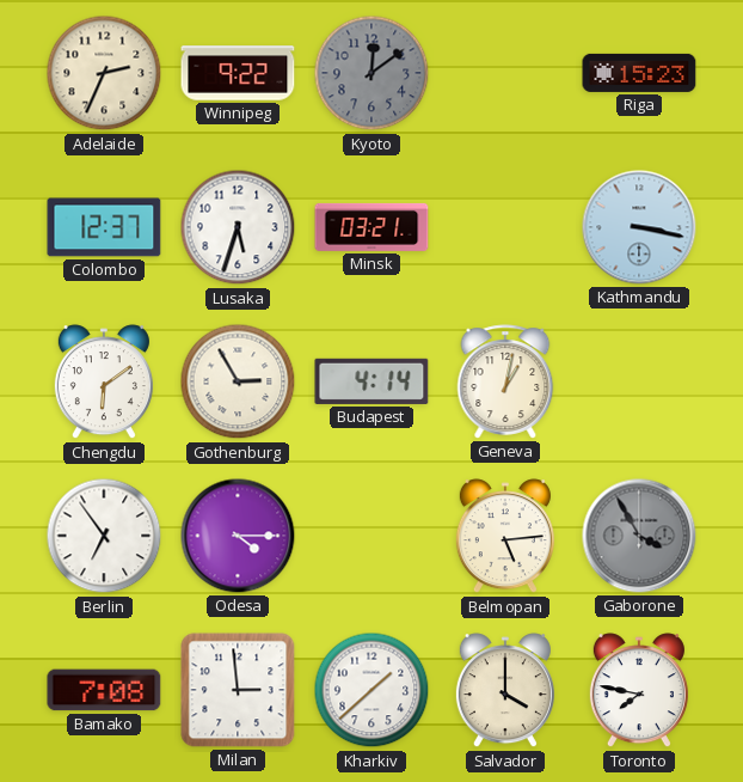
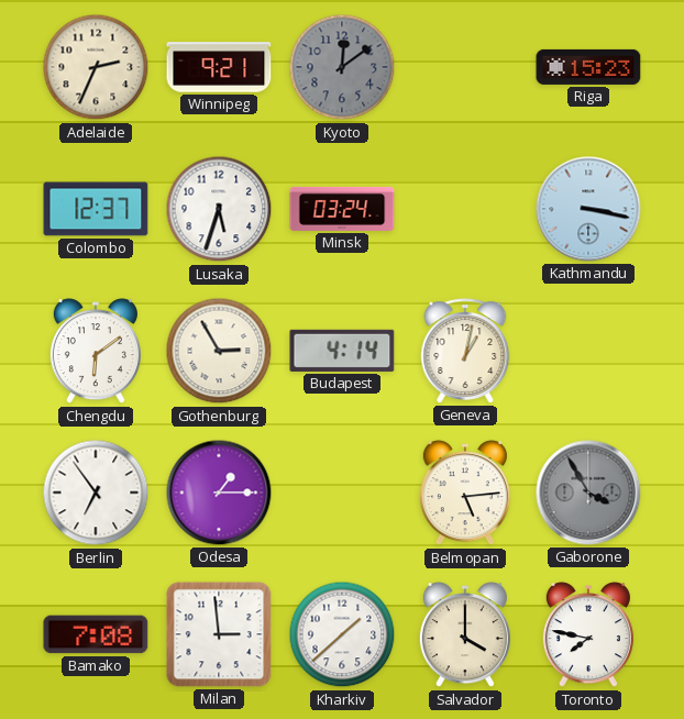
Winnipeg: 9:22 -> 9:21
Minsk: 03:21 -> 03:24
Odesa: 4:15 -> 1:15
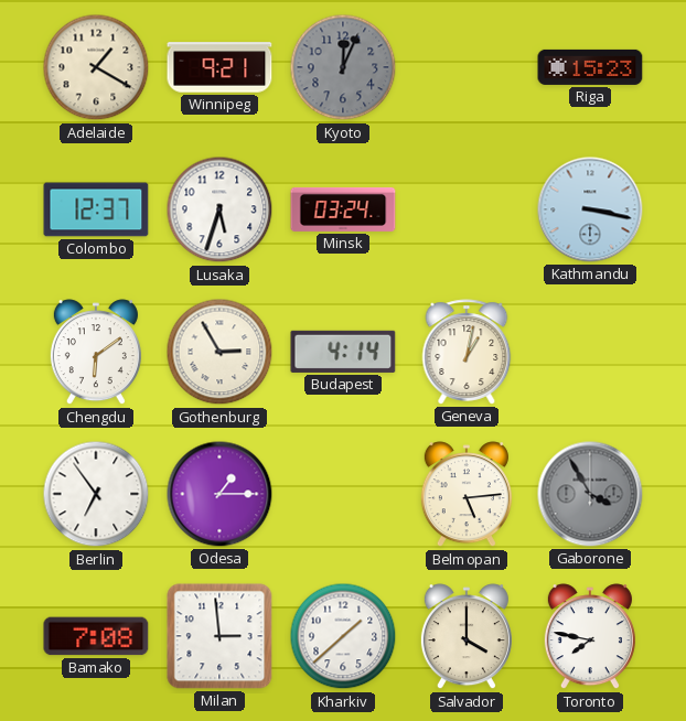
Adelaide: 2:34 -> 1:20
Kyoto: 12:09 -> 12:04
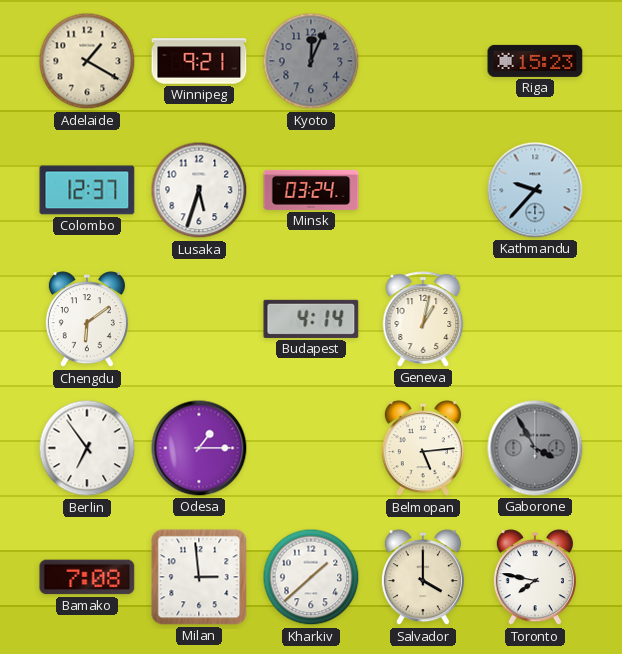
Kathmandu: 3:17 -> 9:37
Gothenburg: 2:55 -> none
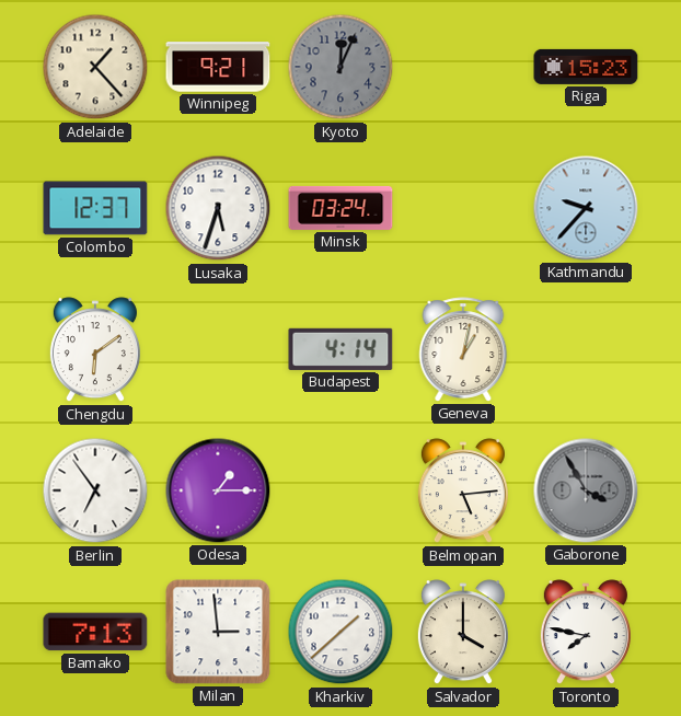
Adelaide: 1:20 -> 1:23
Bamako: 7:08 -> 7:13
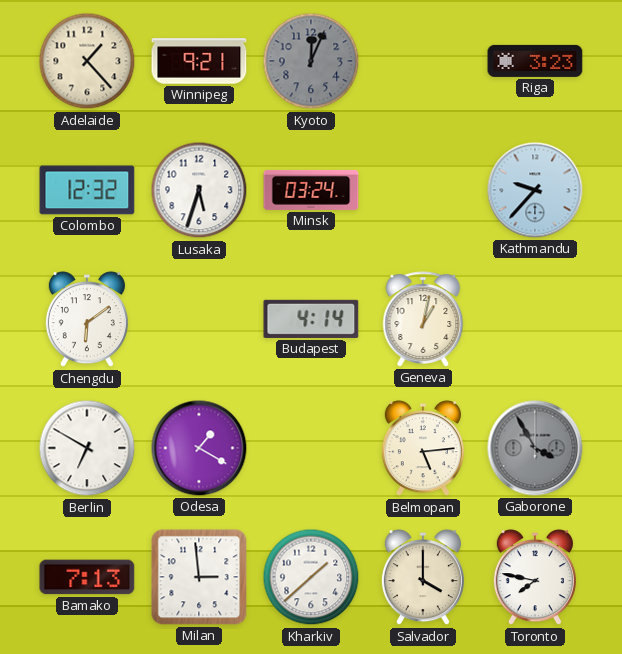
Riga: 15:23 -> 3:23
Colombo: 12:37 -> 12:32
Berlin: 6:54 -> 6:50
Odesa: 1:15 -> 1:20
